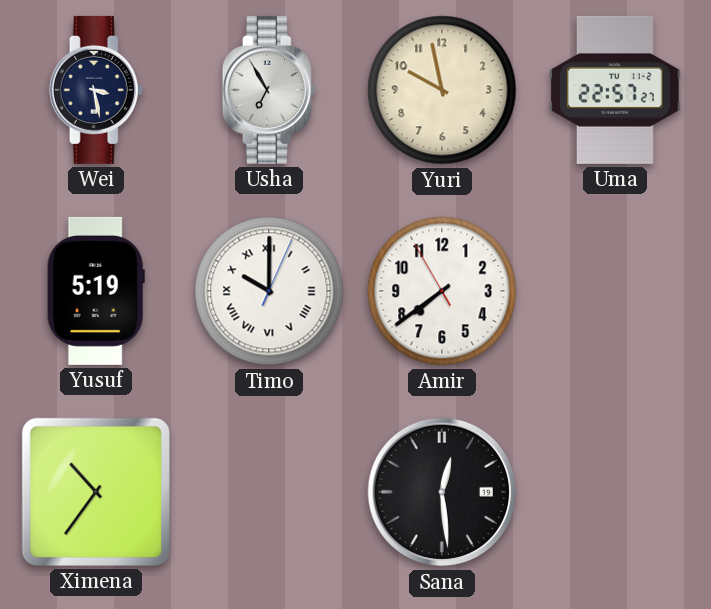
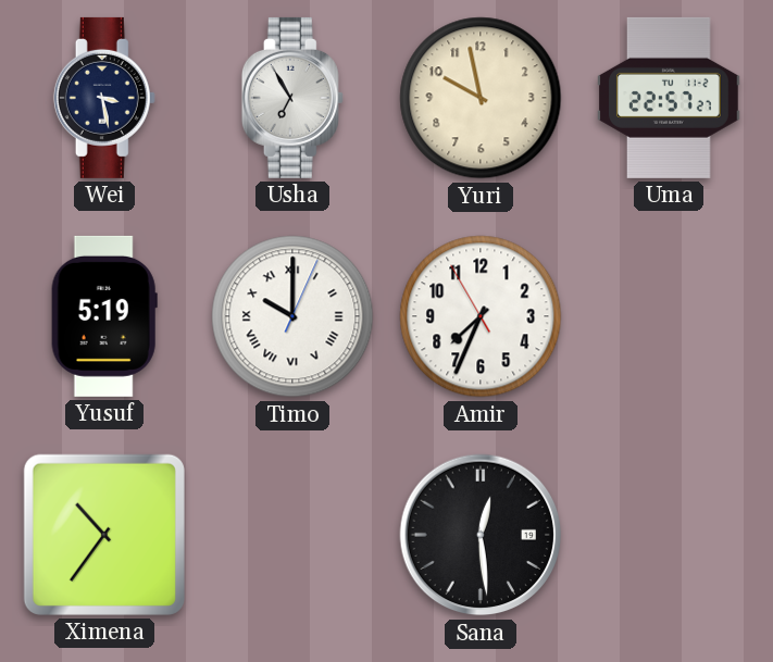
Amir: 7:38 -> 7:33
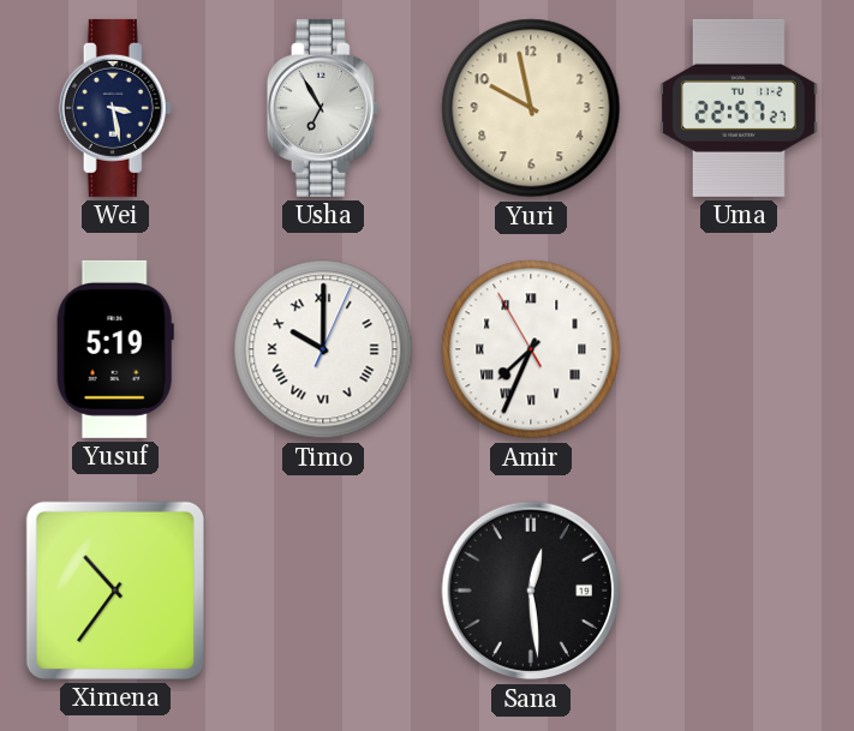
Amir numerals: Arabic -> Roman
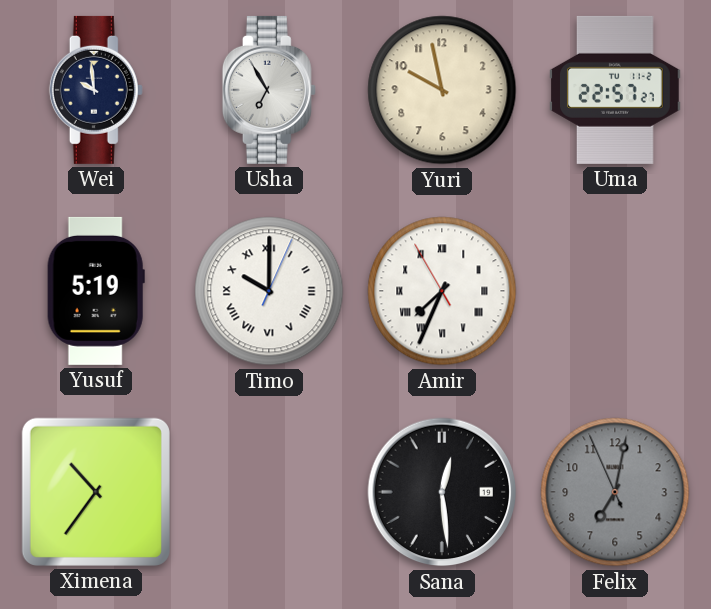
Wei: 3:28 -> 9:59
Felix: none -> 7:01
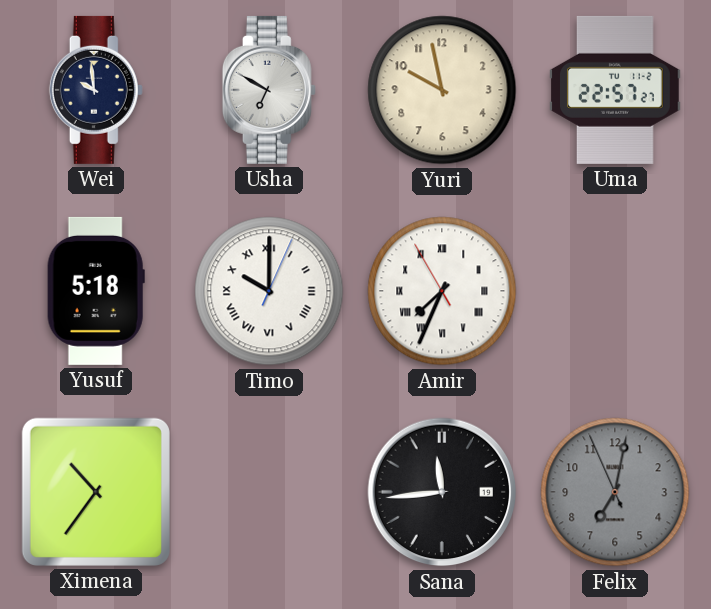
Usha: 6:55 -> 6:50
Yusuf: 5:19 -> 5:18
Sana: 12:29 -> 11:44
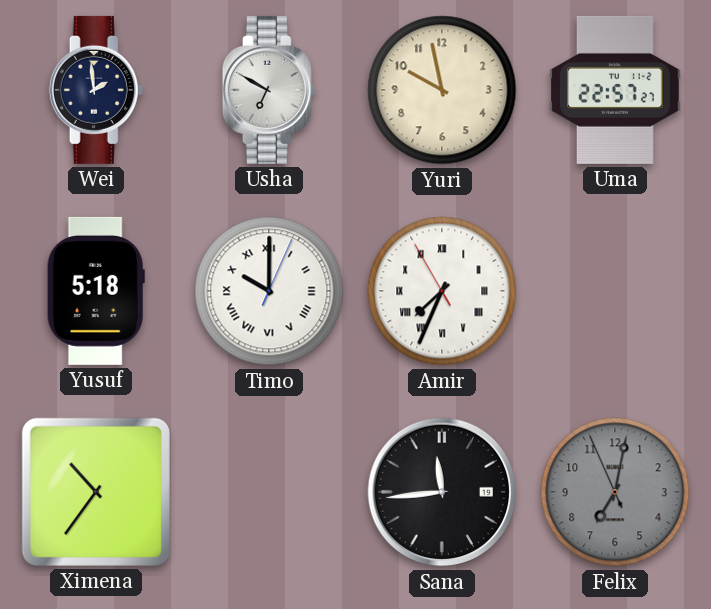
Wei: 9:59 -> 1:59
